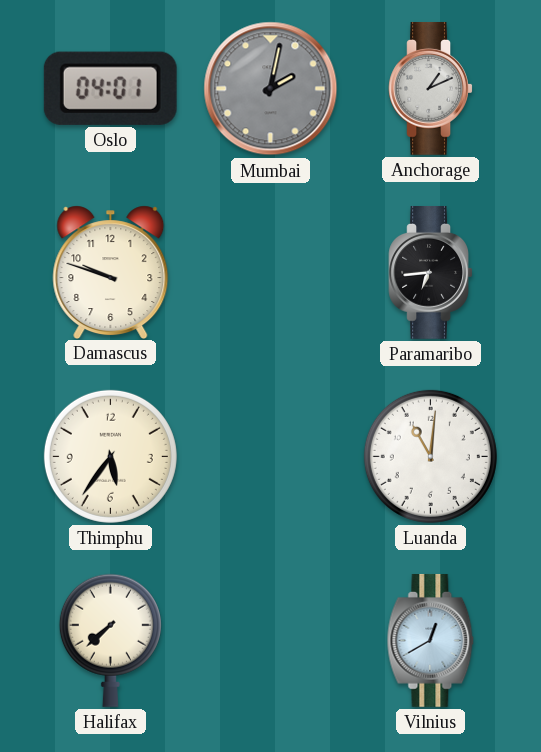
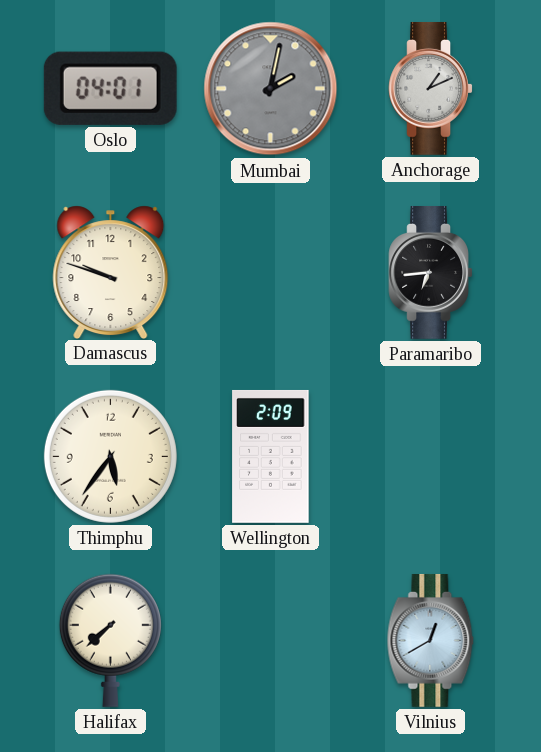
Wellington: none -> 2:09
Luanda: 11:01 -> none
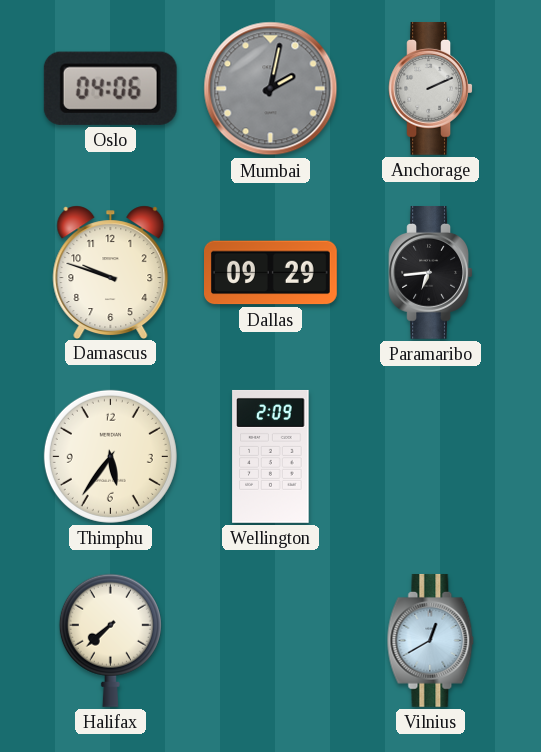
Oslo: 04:01 -> 04:06
Anchorage: 1:11 -> 2:11
Dallas: none -> 09:29
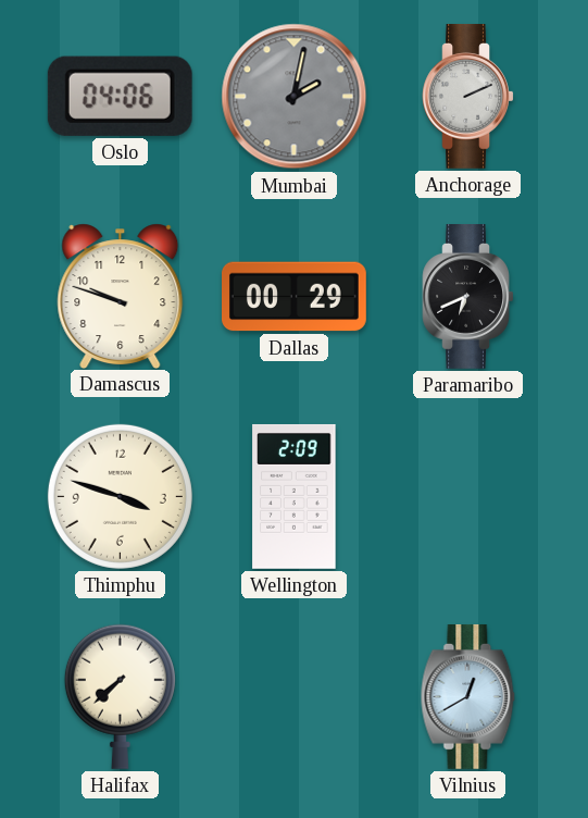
Dallas: 09:29 -> 00:29
Paramaribo: 6:44 -> 6:41
Thimphu: 5:36 -> 3:48
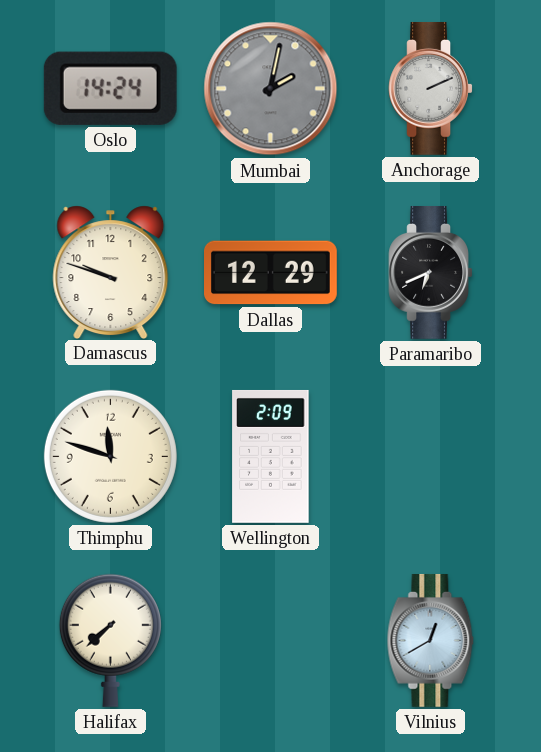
Oslo: 04:06 -> 14:24
Dallas: 00:29 -> 12:29
Thimphu: 3:48 -> 11:48
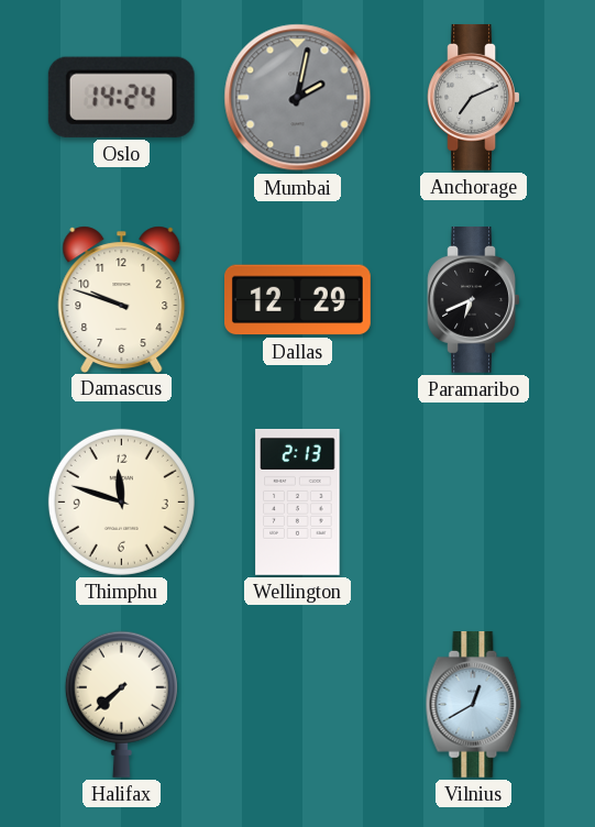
Anchorage: 2:11 -> 7:11
Wellington: 2:09 -> 2:13
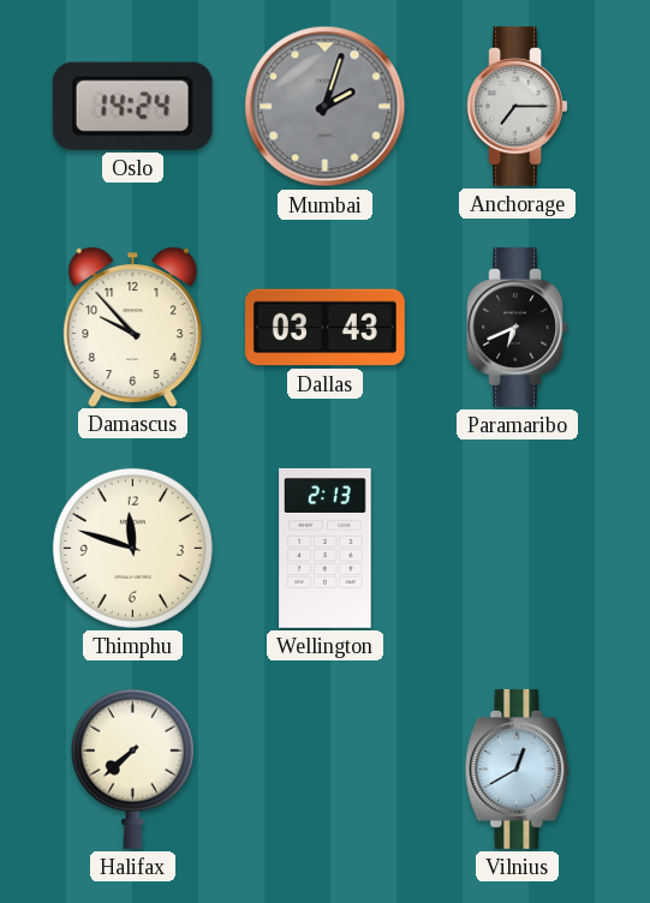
Mumbai: 2:02 -> 2:03
Anchorage: 7:11 -> 7:15
Damascus: 9:48 -> 9:53
Dallas: 12:29 -> 03:43
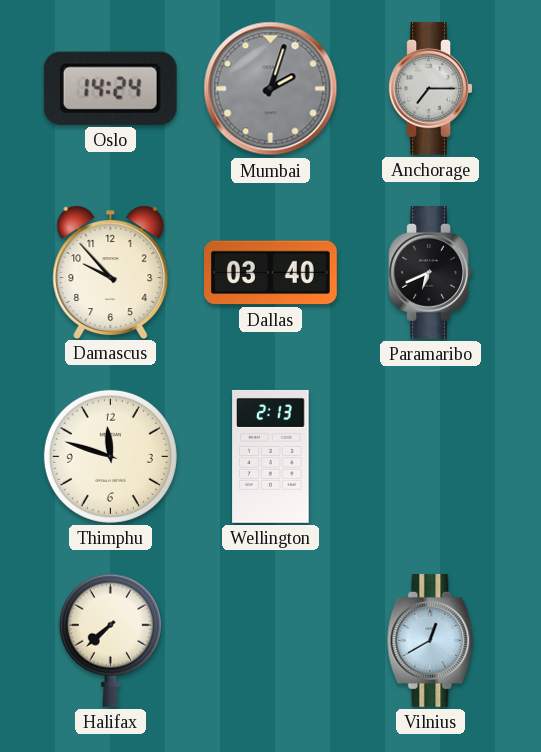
Dallas: 03:43 -> 03:40
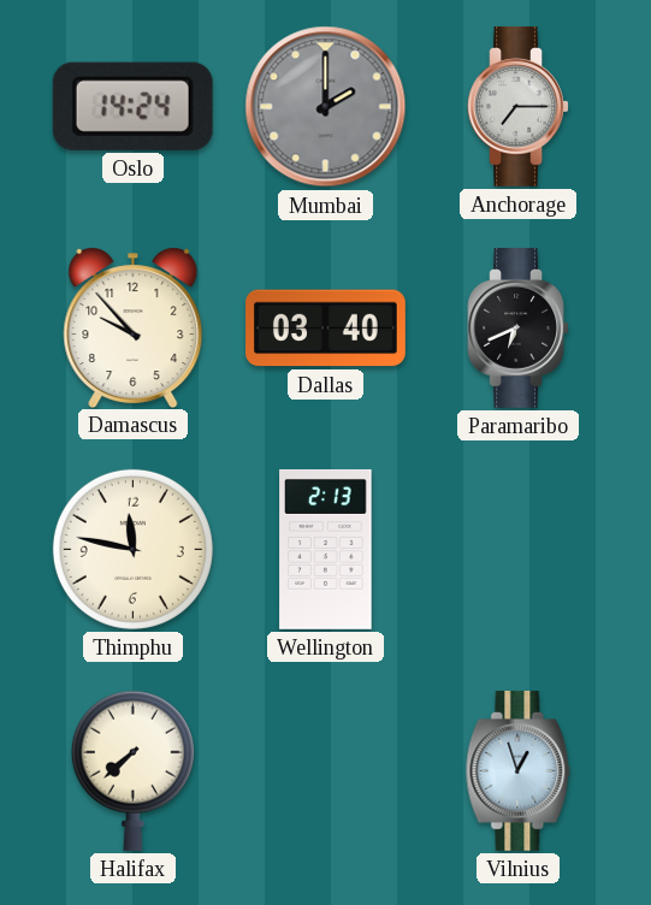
Mumbai: 2:03 -> 2:00
Thimphu: 11:48 -> 11:47
Vilnius: 12:40 -> 12:57
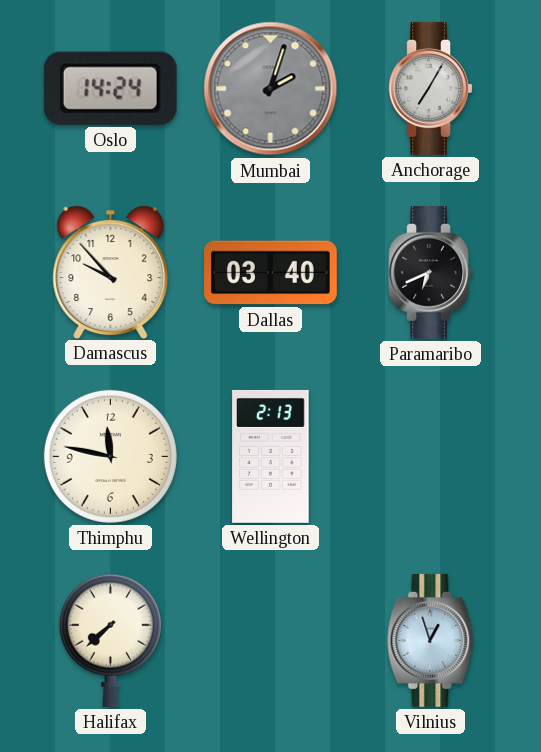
Mumbai: 2:00 -> 2:03
Anchorage: 7:15 -> 7:05
